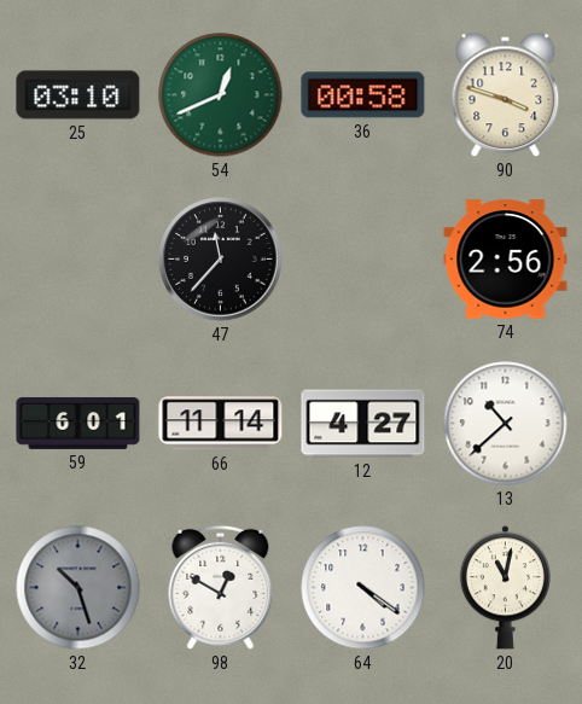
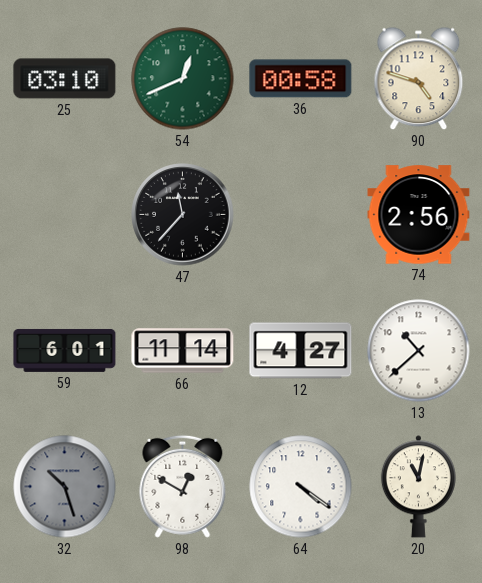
90: 3:48 -> 4:48
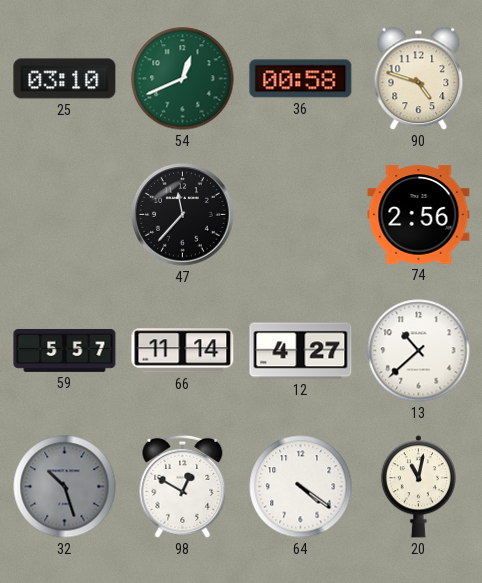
59: 6:01 -> 5:57
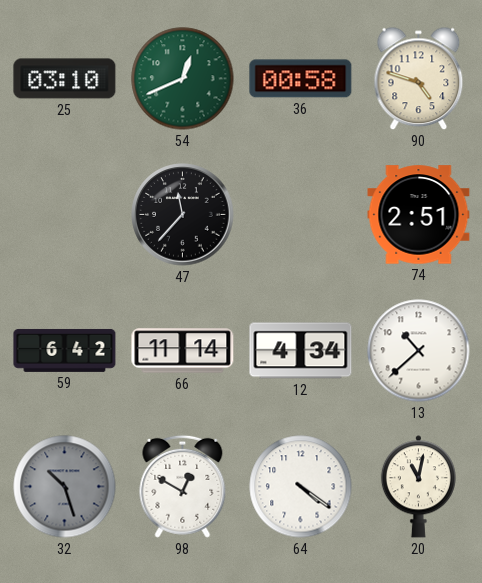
74: 2:56 -> 2:51
59: 5:57 -> 6:42
12: 4:27 -> 4:34
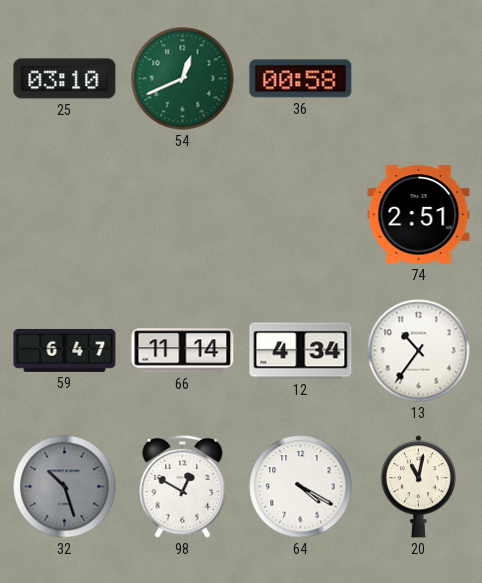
90: 4:48 -> none
47: 11:37 -> none
59: 6:42 -> 6:47
13: 10:38 -> 10:36
64: 4:21 -> 4:20
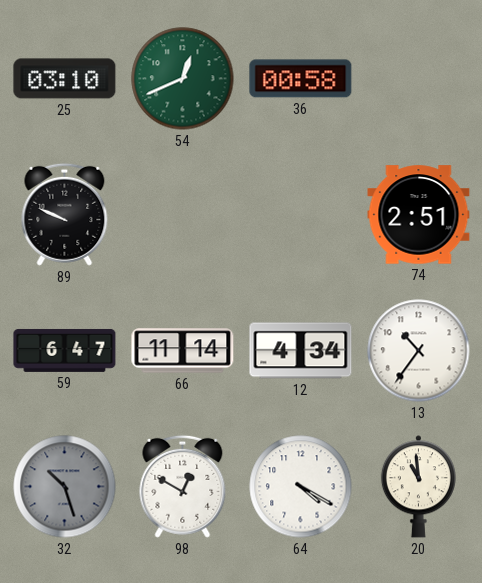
89: none -> 9:49
20: 11:02 -> 10:59
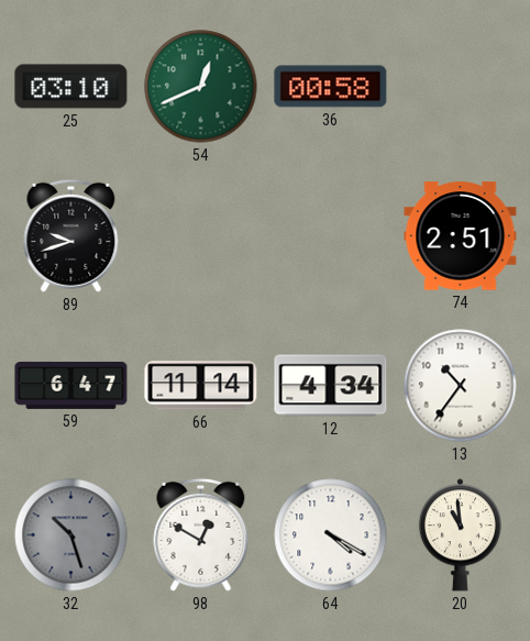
89: 9:49 -> 9:42
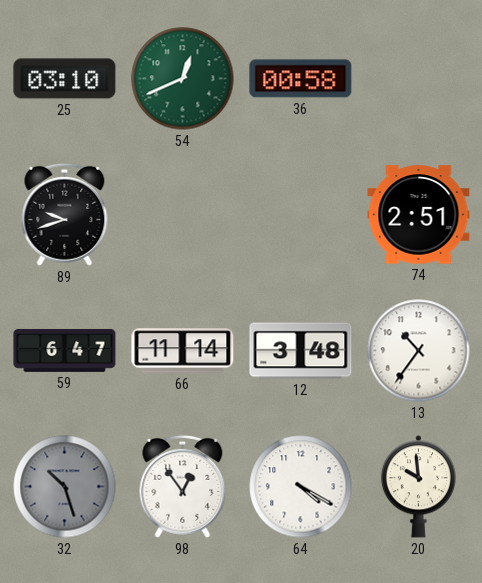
12: 4:34 -> 3:48
98: 12:50 -> 12:54
20: 10:59 -> 9:59
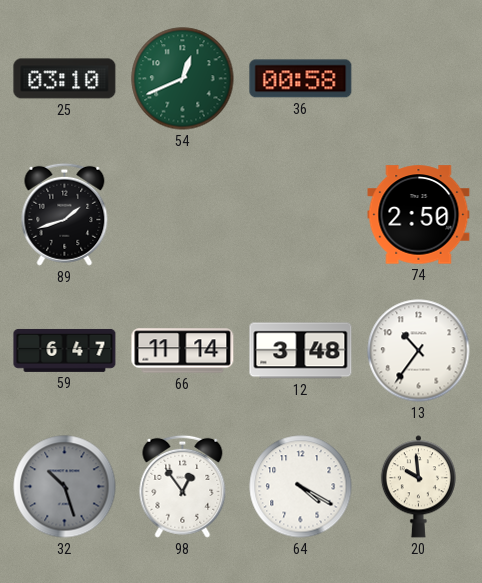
89: 9:42 -> 1:42
74: 2:51 -> 2:50
